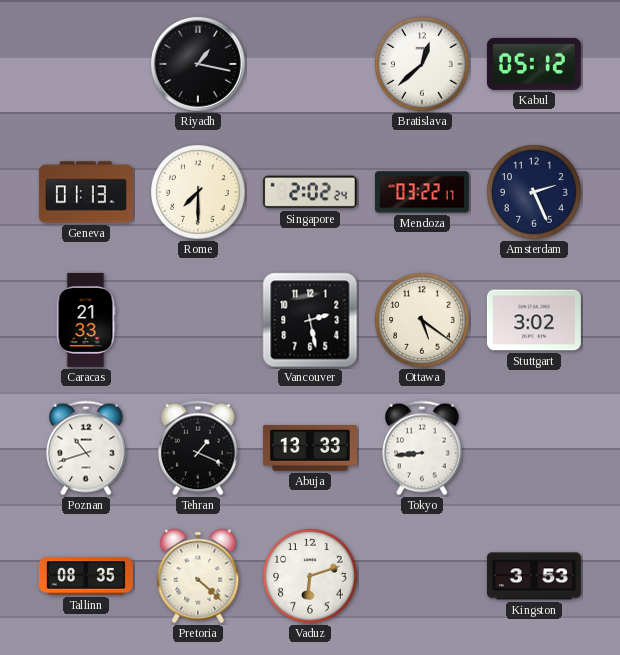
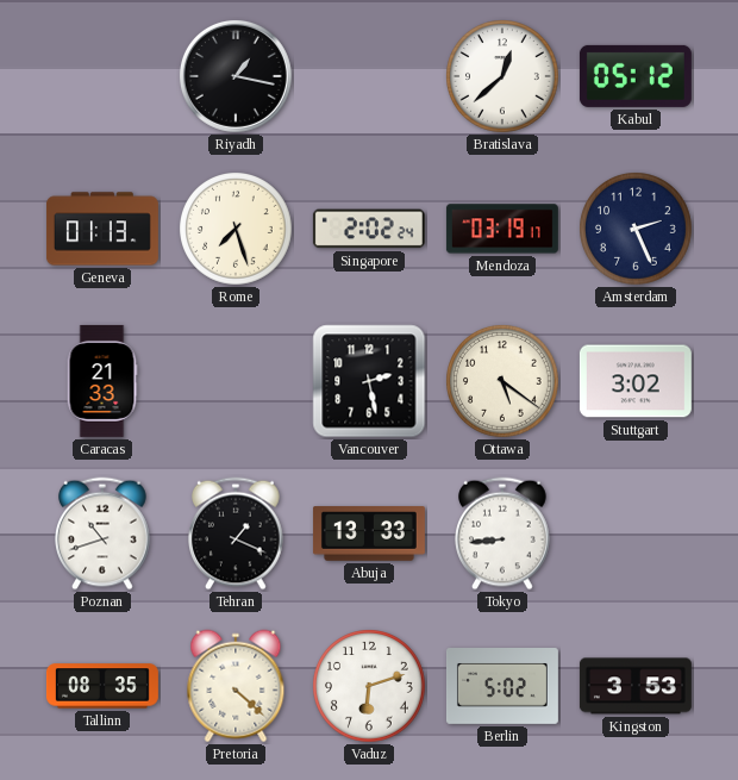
Rome: 7:30 -> 7:27
Mendoza: 03:22 -> 03:19
Berlin: none -> 5:02
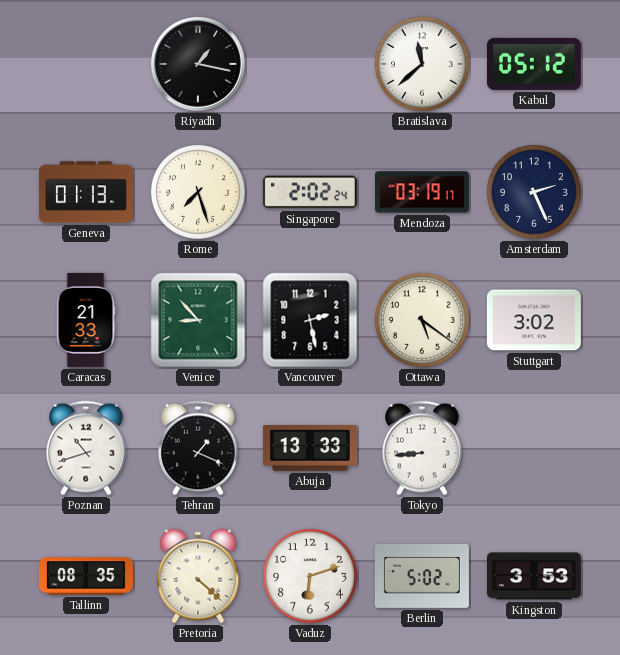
Bratislava: 12:38 -> 11:38
Venice: none -> 8:53
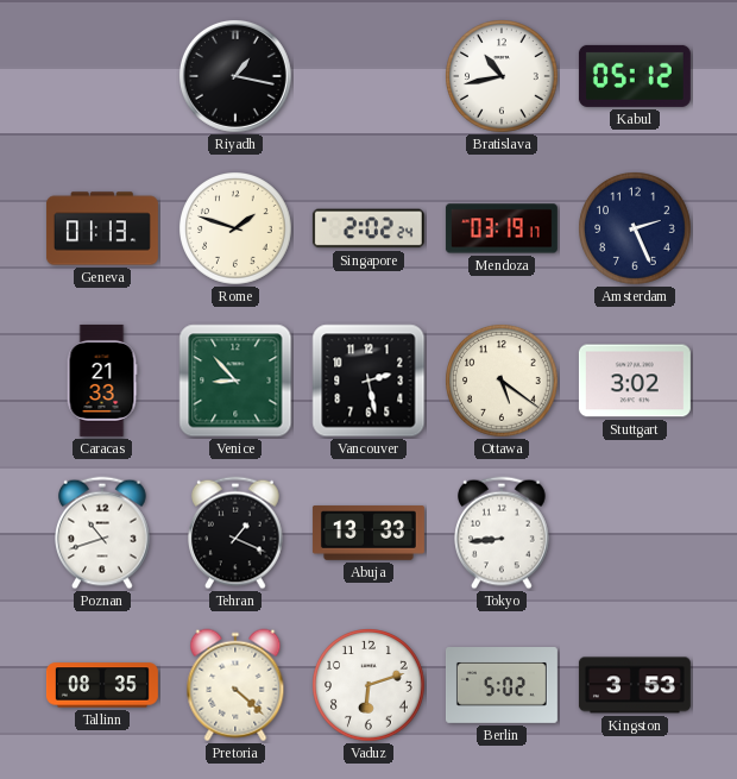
Bratislava: 11:38 -> 10:43
Rome: 7:27 -> 1:48
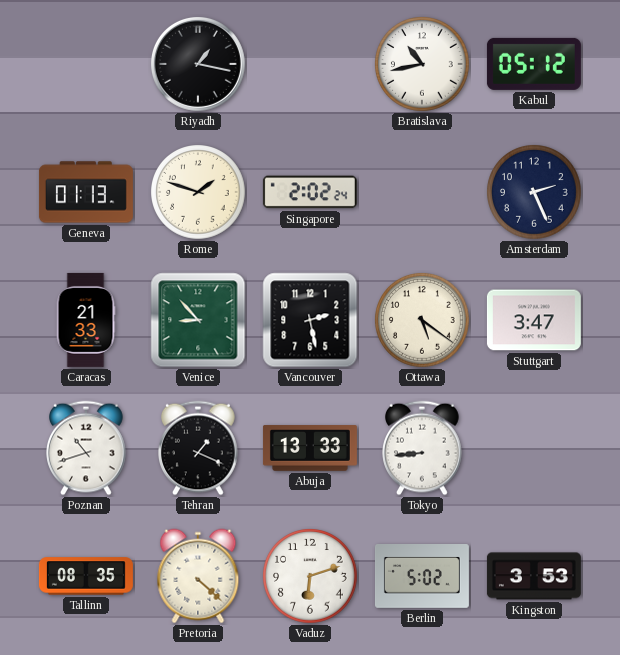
Mendoza: 03:19 -> none
Stuttgart: 3:02 -> 3:47
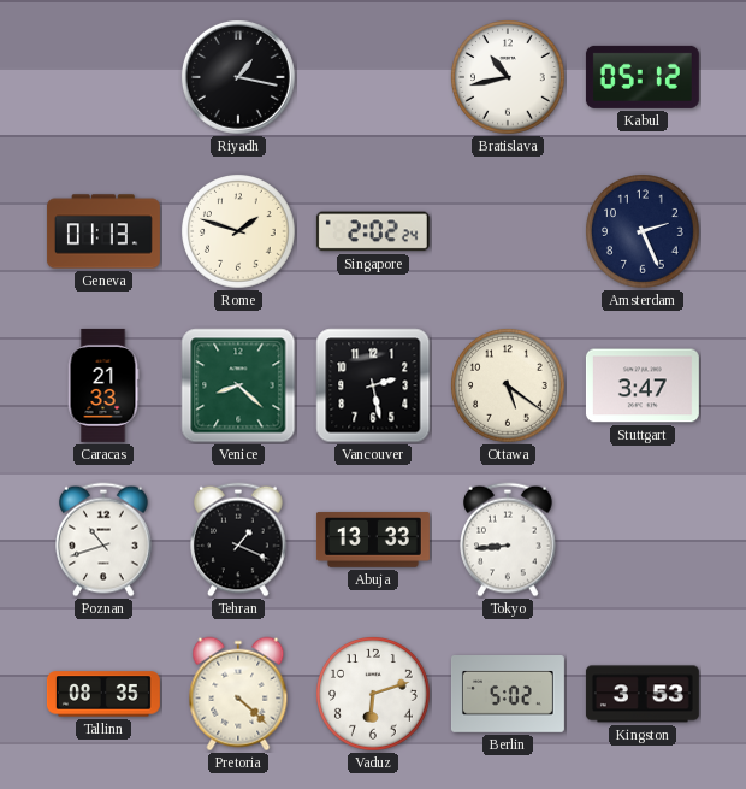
Venice: 8:53 -> 8:22
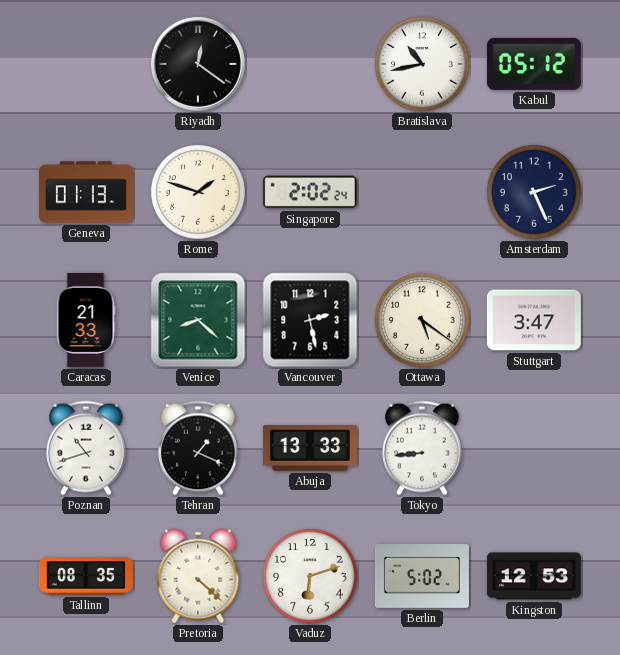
Riyadh: 1:17 -> 12:21
Kingston: 3:53 -> 12:53
